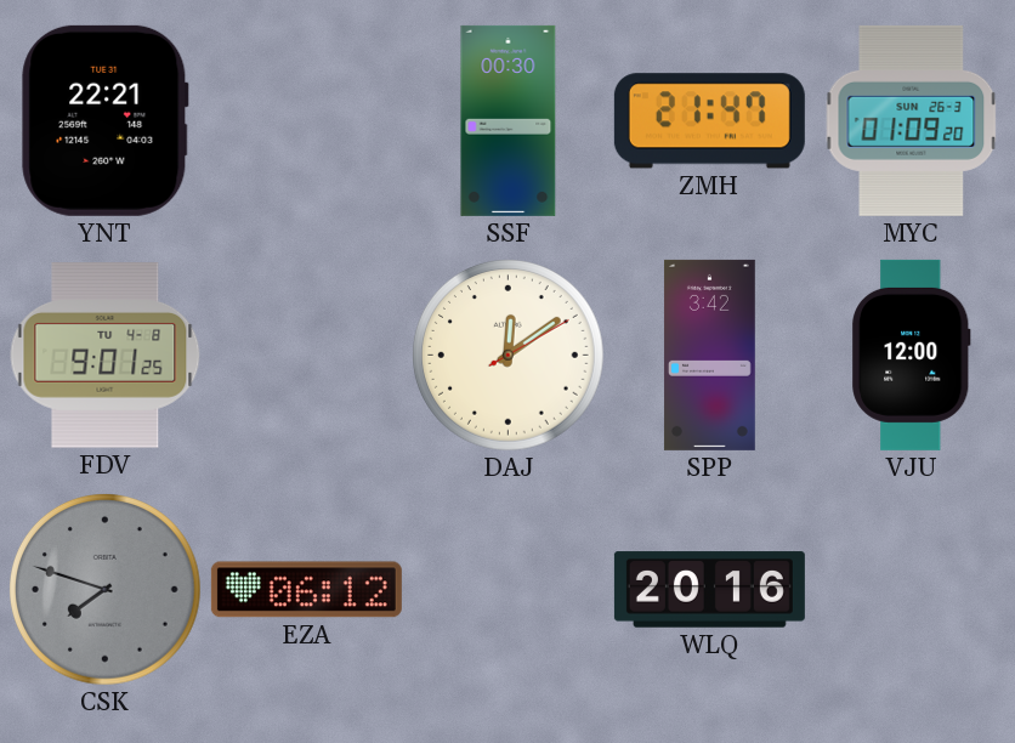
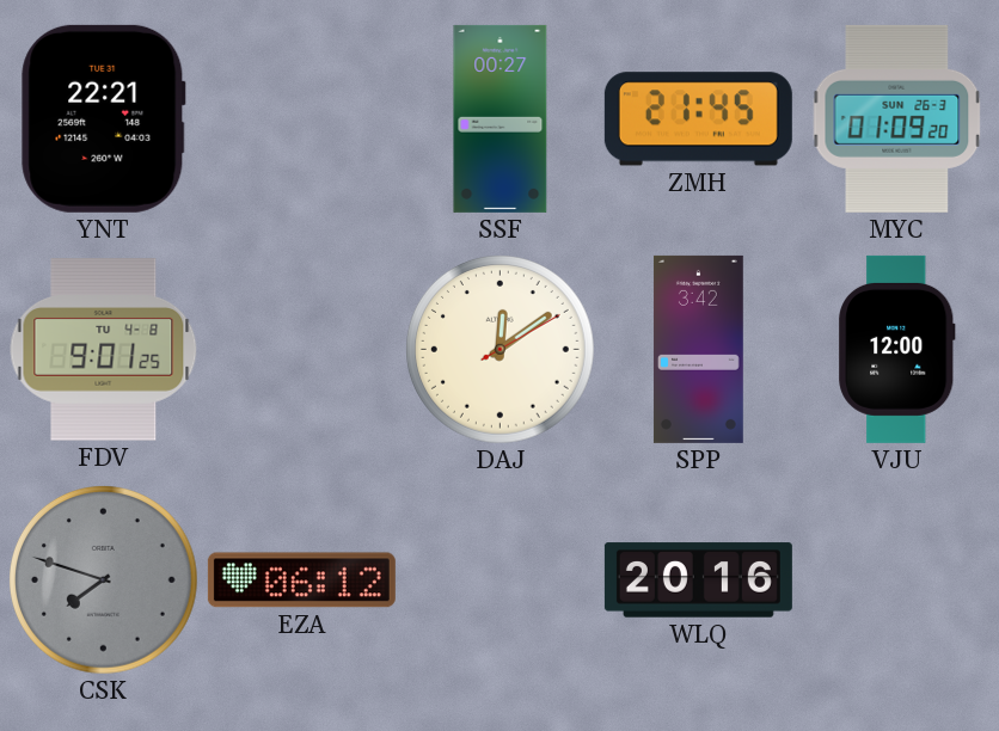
SSF: 00:30 -> 00:27
ZMH: 21:47 -> 21:45
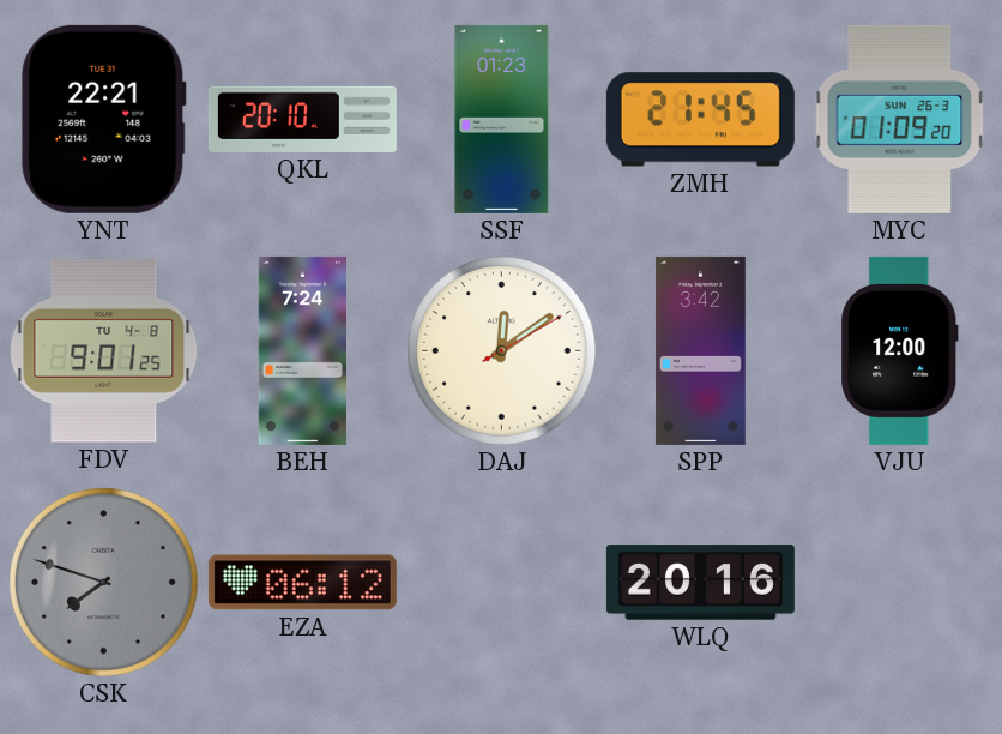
QKL: none -> 20:10
SSF: 00:27 -> 01:23
BEH: none -> 7:24
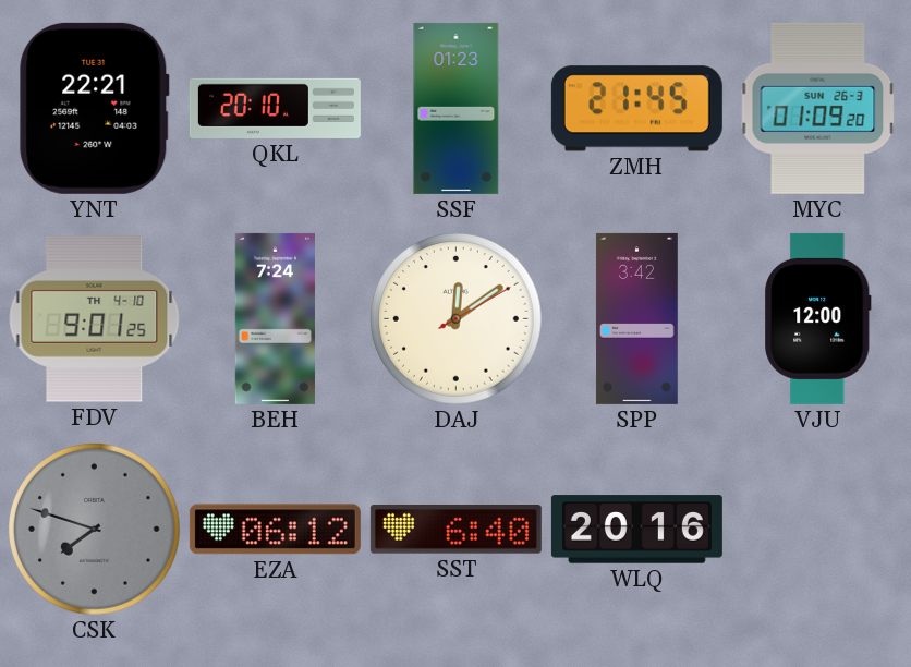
FDV date: TU 4-8 -> TH 4-10
SST: none -> 6:40
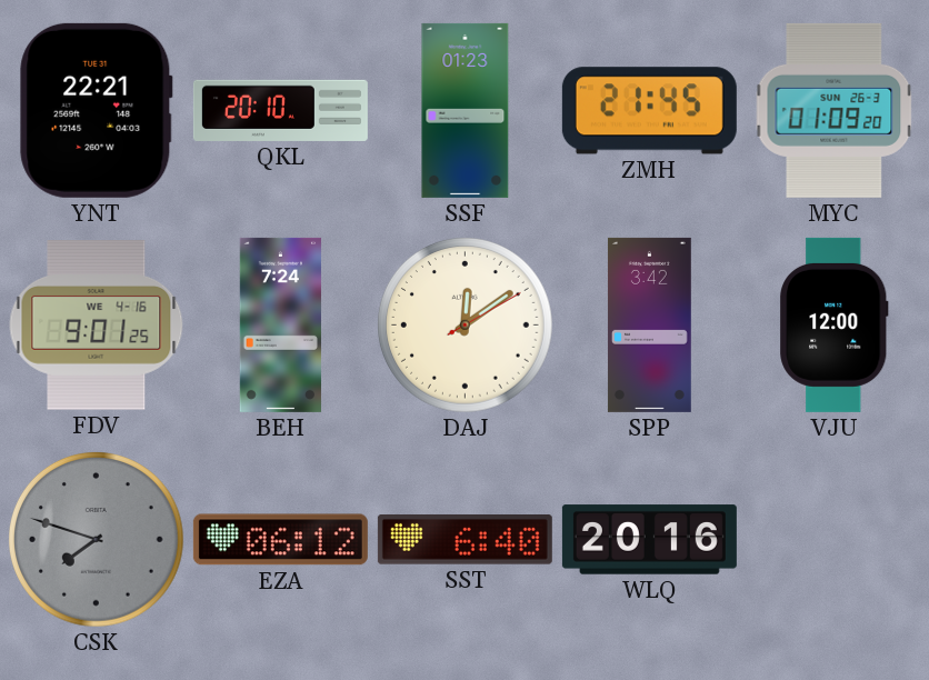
FDV date: TH 4-10 -> WE 4-16
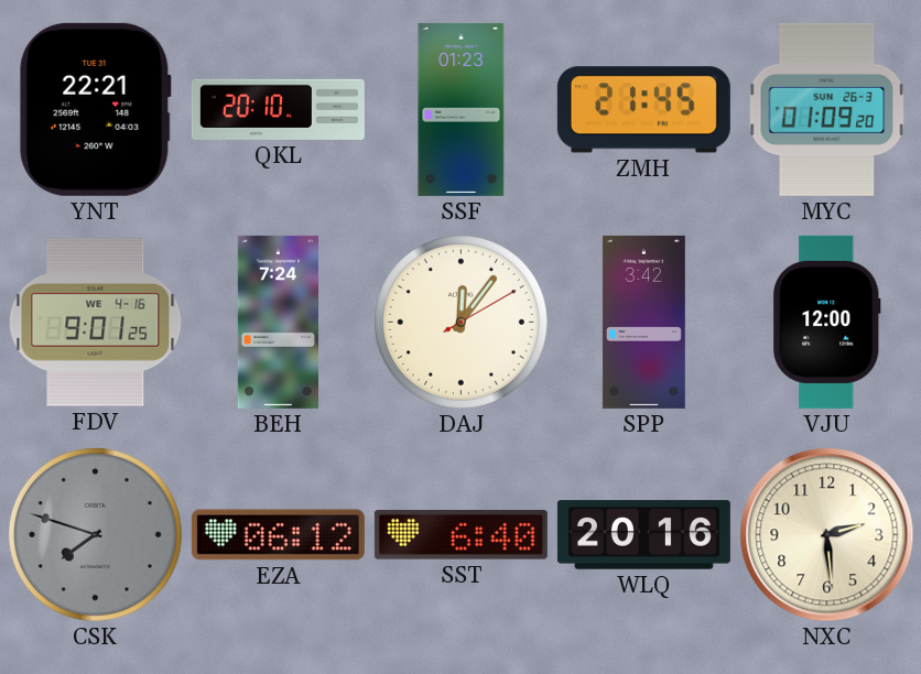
DAJ: 12:09 -> 12:06
NXC: none -> 2:29
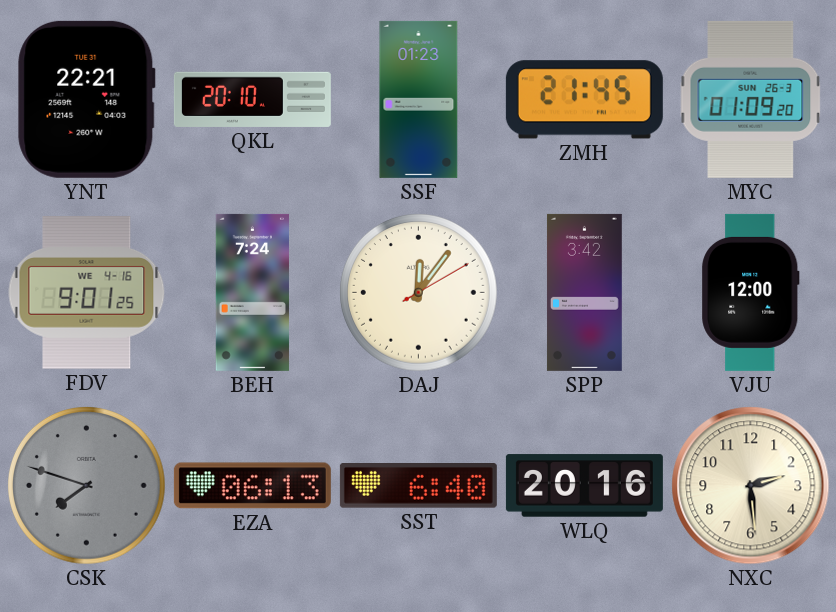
EZA: 06:12 -> 06:13
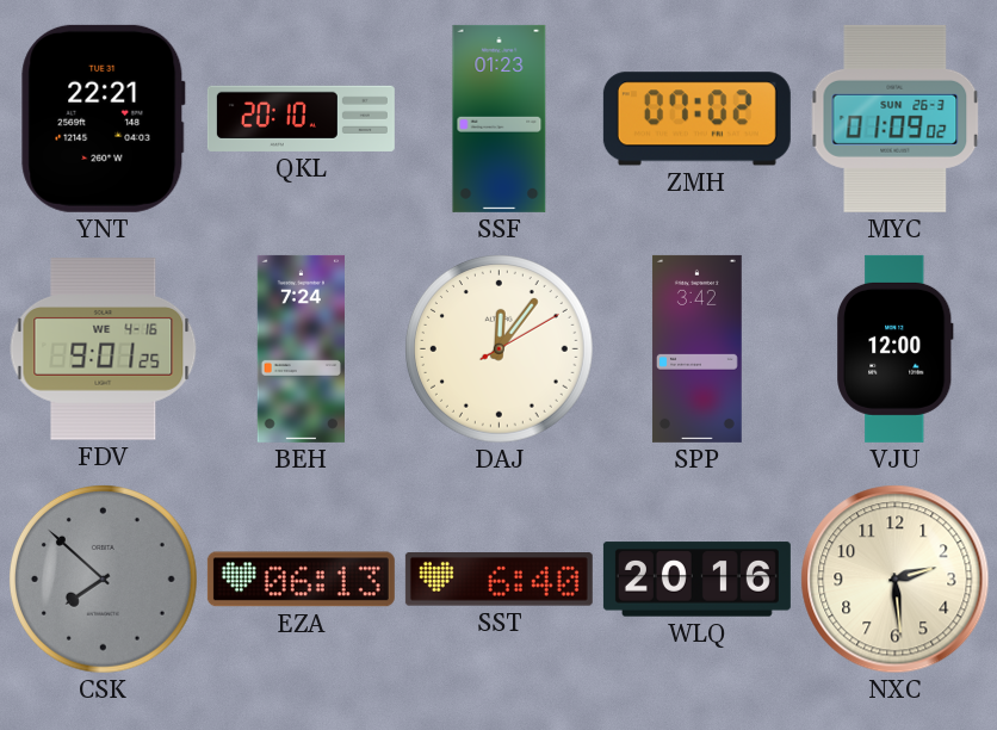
ZMH: 21:45 -> 07:02
MYC: 01:09:20 -> 01:09:02
CSK: 7:48 -> 7:52
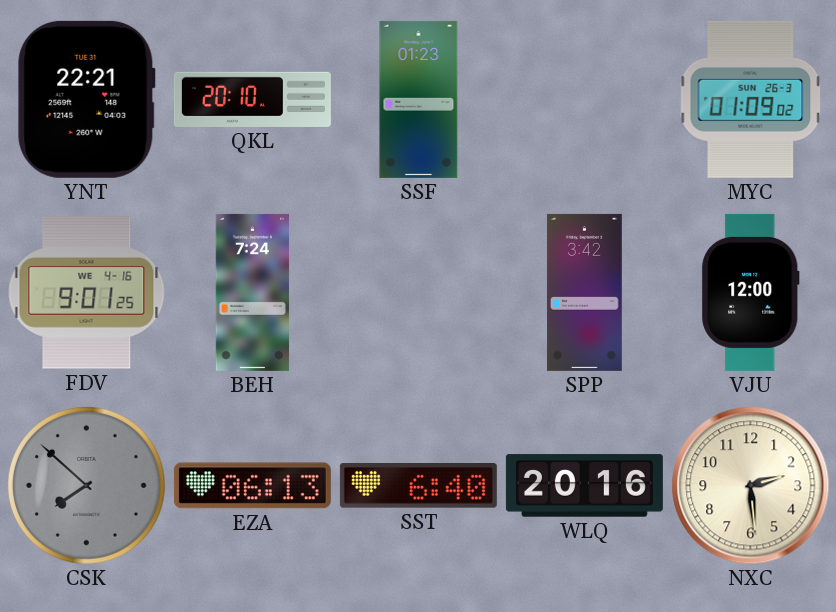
ZMH: 07:02 -> none
DAJ: 12:06 -> none
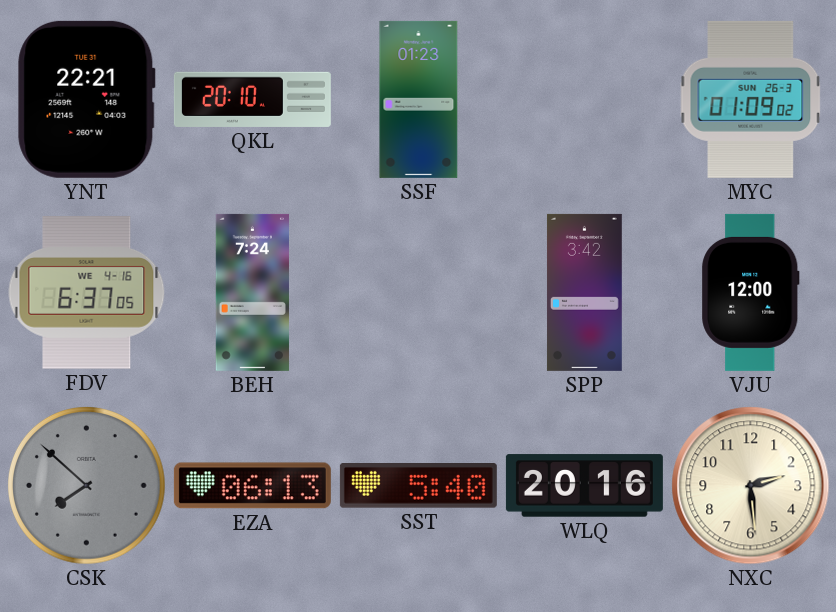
FDV: 9:01 -> 6:37
SST: 6:40 -> 5:40
